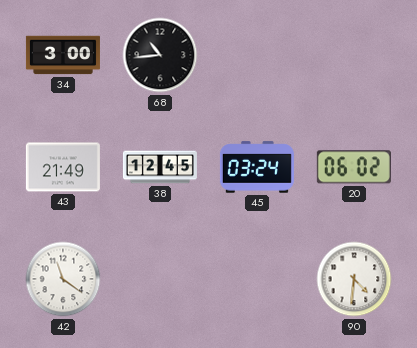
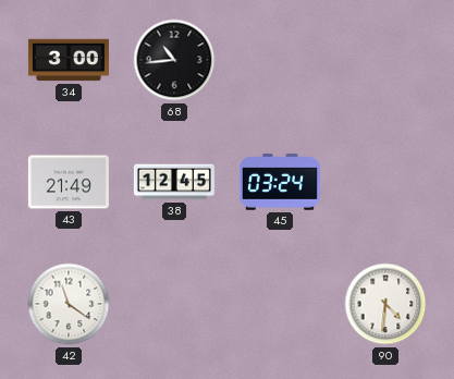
20: 06:02 -> none
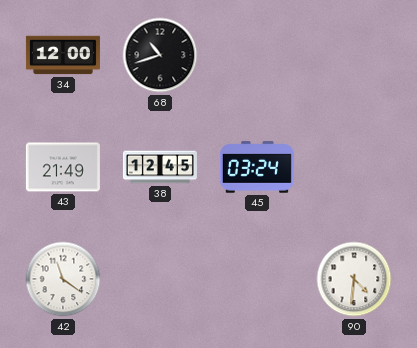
34: 3:00 -> 12:00
68: 10:44 -> 10:42
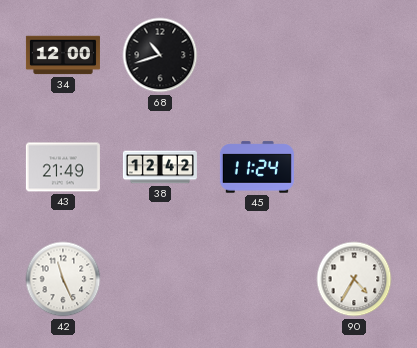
38: 12:45 -> 12:42
45: 03:24 -> 11:24
42: 11:21 -> 11:26
90: 4:31 -> 4:35
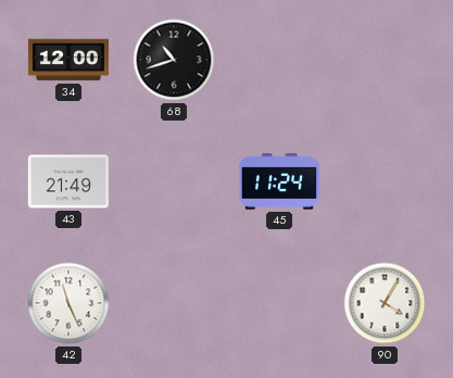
38: 12:42 -> none
90: 4:35 -> 4:05
